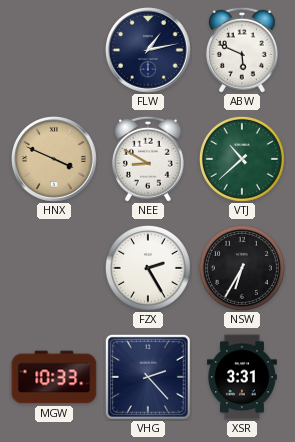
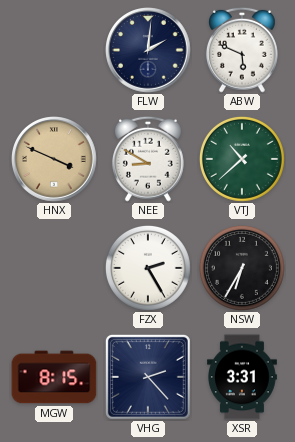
FLW: 1:13 -> 2:01
MGW: 10:33 -> 8:15
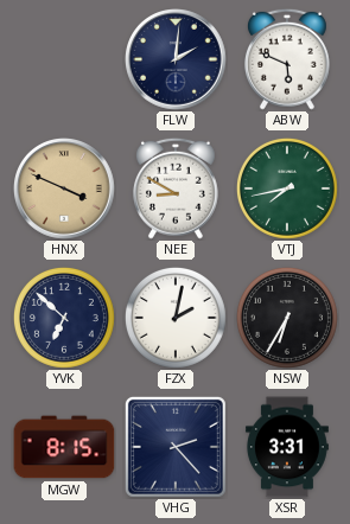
VTJ: 10:38 -> 7:43
YVK: none -> 6:52
FZX: 2:25 -> 2:02
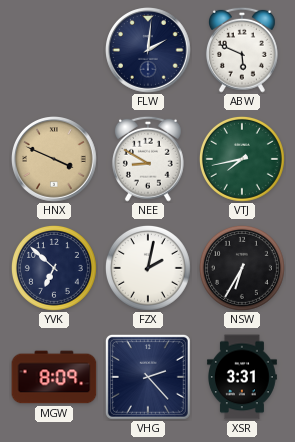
MGW: 8:15 -> 8:09
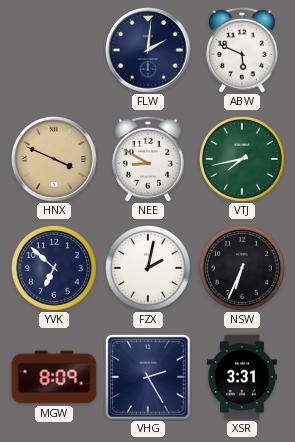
NSW: 6:35 -> 6:34
VHG: 2:23 -> 2:25
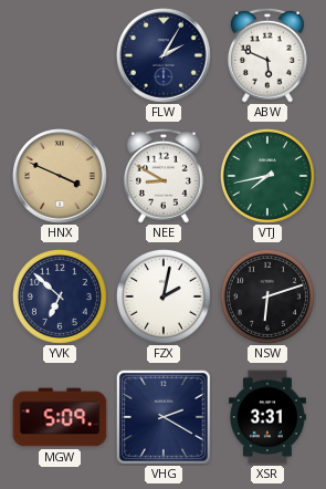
FLW: 2:01 -> 2:05
NSW: 6:34 -> 6:12
MGW: 8:09 -> 5:09
VHG: 2:25 -> 2:20
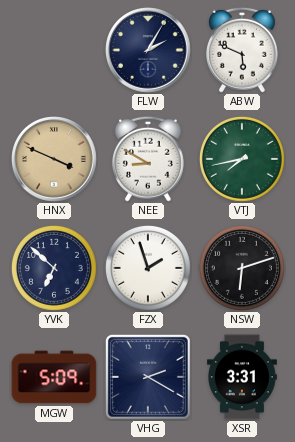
FZX: 2:02 -> 1:57
